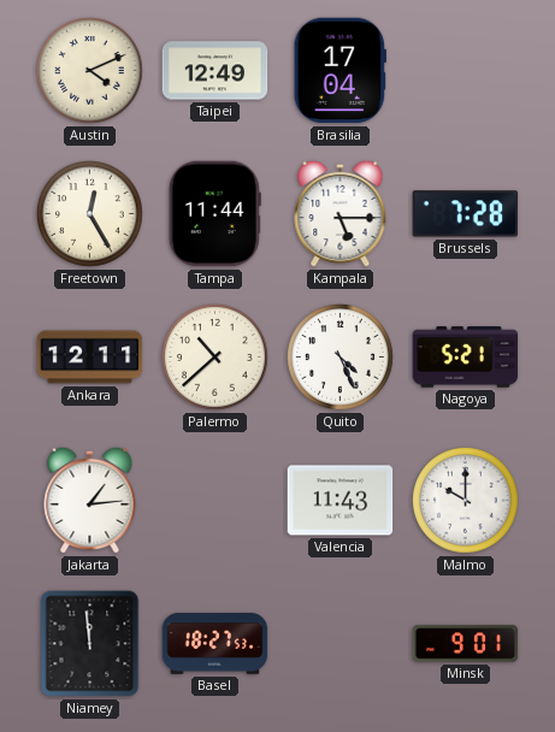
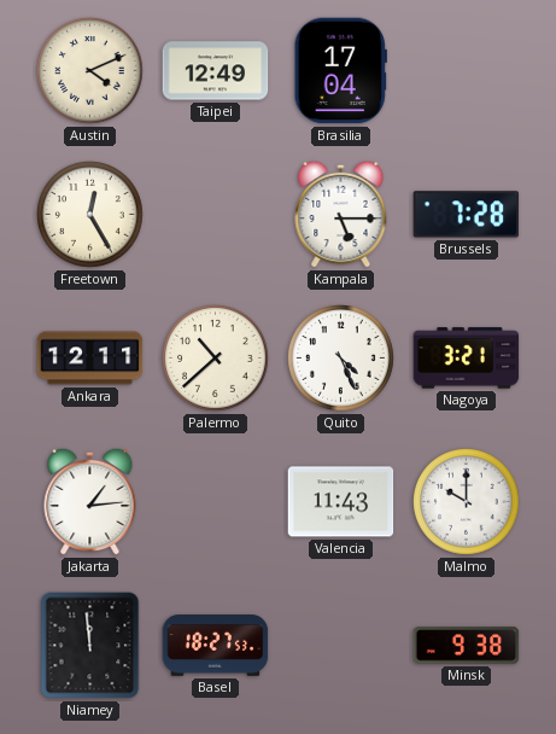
Tampa: 11:44 -> none
Nagoya: 5:21 -> 3:21
Minsk: 9:01 -> 9:38
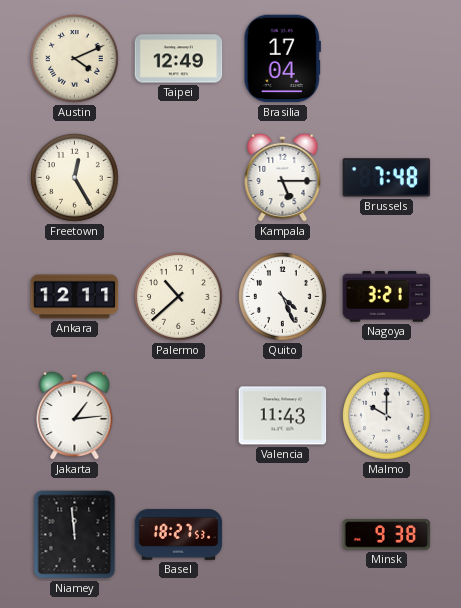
Brussels: 7:28 -> 7:48
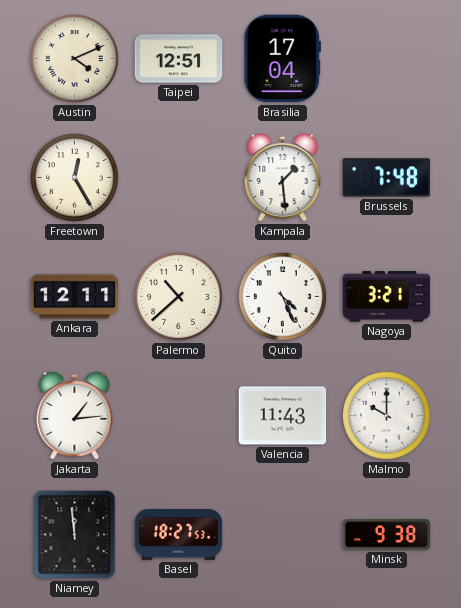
Taipei: 12:49 -> 12:51
Kampala: 5:15 -> 1:29
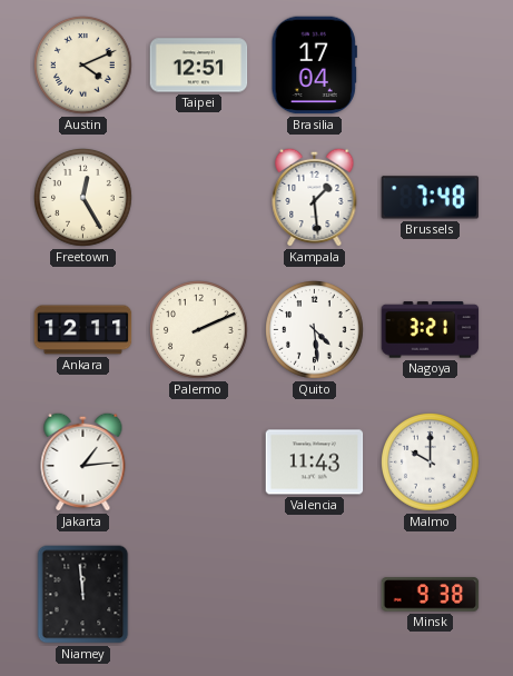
Palermo: 10:38 -> 2:11
Quito: 4:26 -> 4:29
Basel: 18:27 -> none
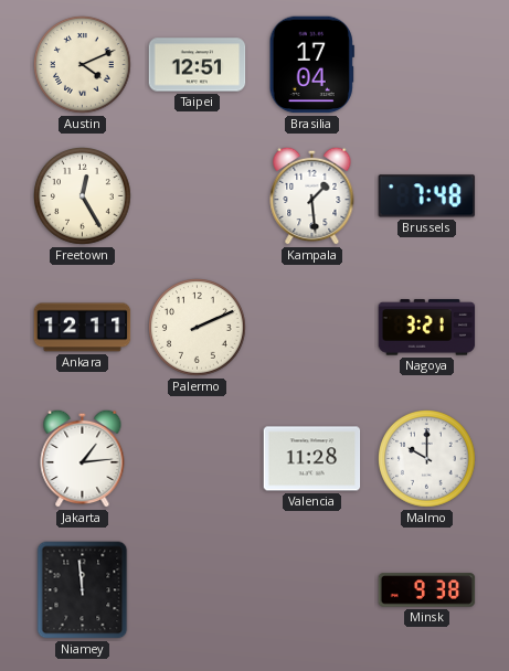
Quito: 4:29 -> none
Valencia: 11:43 -> 11:28
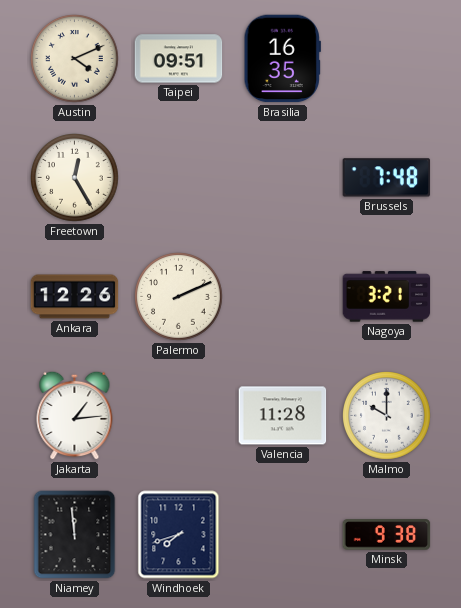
Taipei: 12:51 -> 09:51
Brasilia: 17:04 -> 16:35
Kampala: 1:29 -> none
Ankara: 12:11 -> 12:26
Windhoek: none -> 7:42
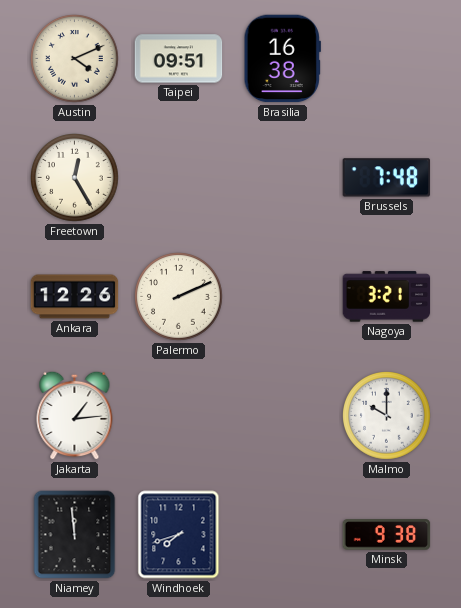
Brasilia: 16:35 -> 16:38
Valencia: 11:28 -> none
